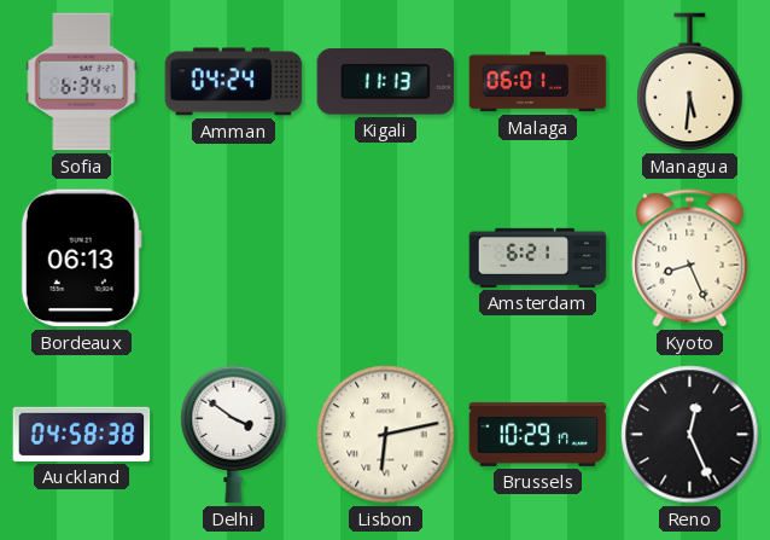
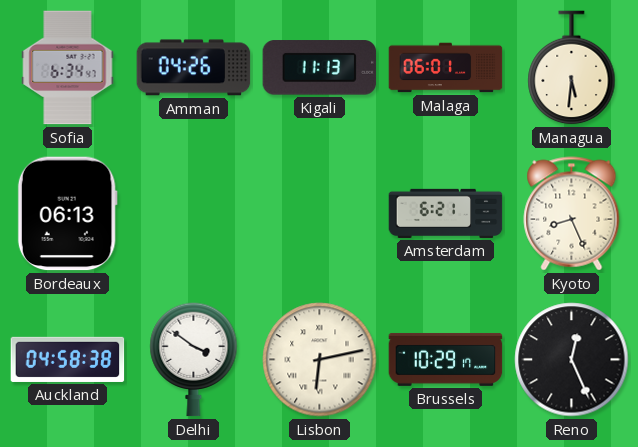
Amman: 04:24 -> 04:26
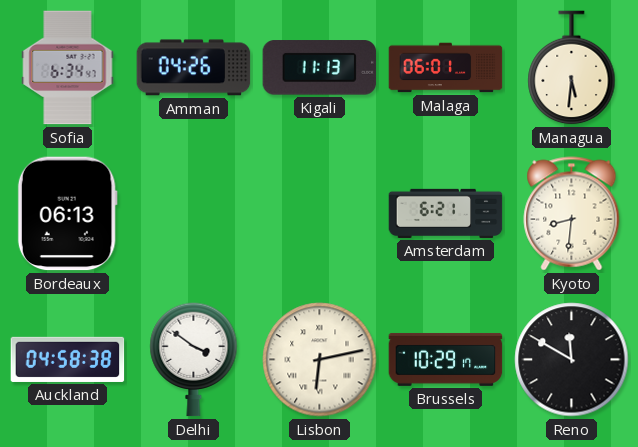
Kyoto: 8:26 -> 8:31
Reno: 12:26 -> 11:50
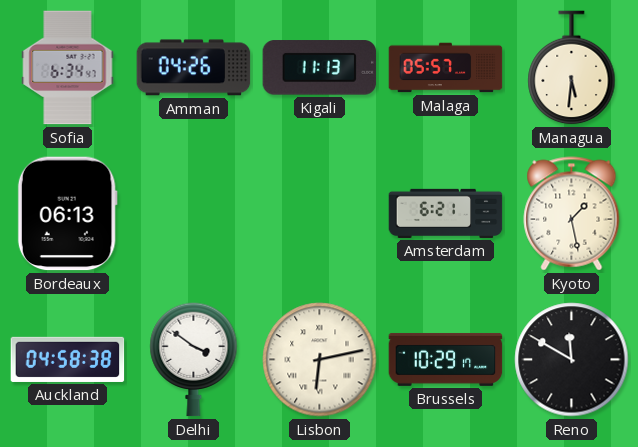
Malaga: 06:01 -> 05:57
Kyoto: 8:31 -> 1:28
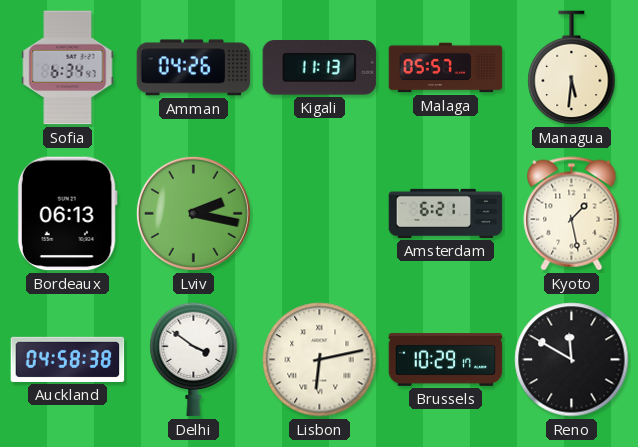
Lviv: none -> 2:17
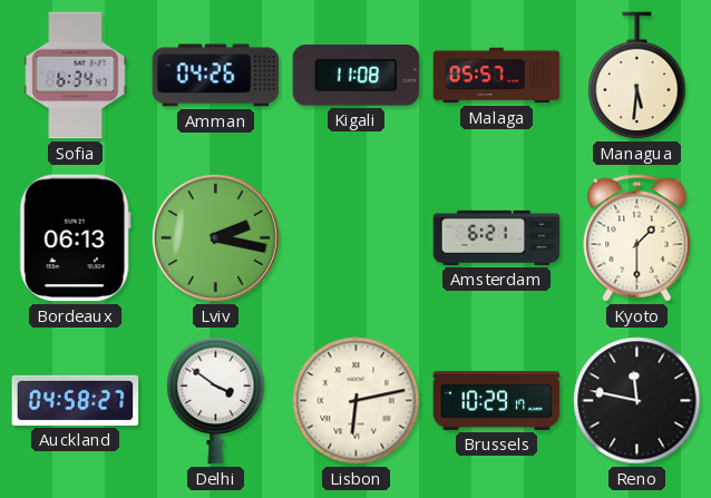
Kigali: 11:13 -> 11:08
Kyoto: 1:28 -> 1:30
Auckland: 04:58:38 -> 04:58:27
Reno: 11:50 -> 11:47
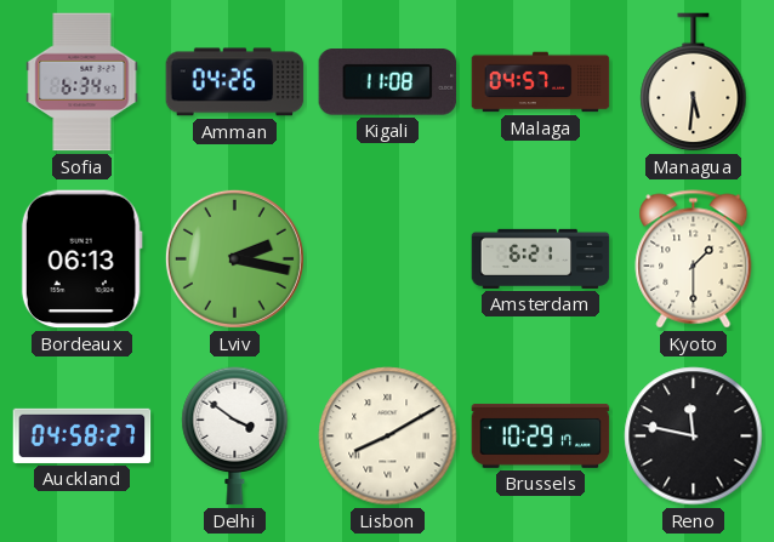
Malaga: 05:57 -> 04:57
Lisbon: 6:13 -> 8:10
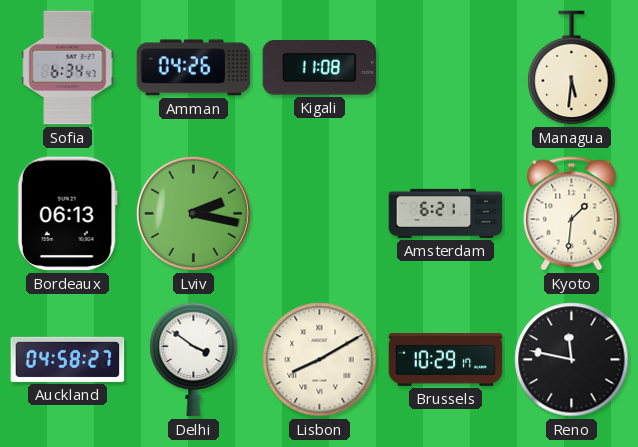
Malaga: 04:57 -> none
Kyoto: 1:30 -> 1:31
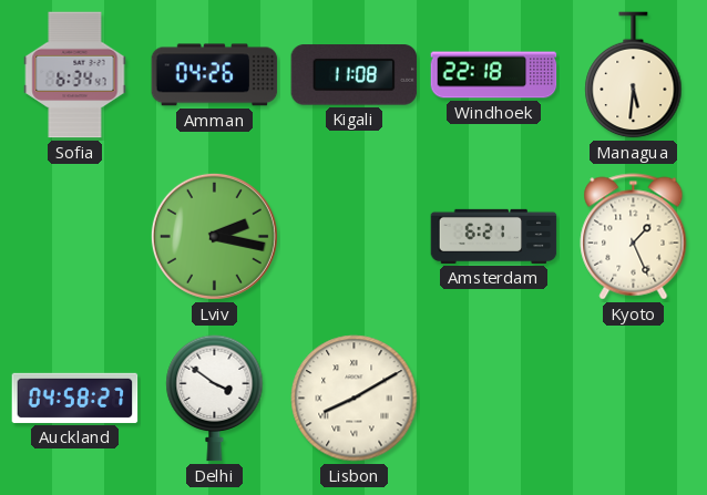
Windhoek: none -> 22:18
Bordeaux: 06:13 -> none
Kyoto: 1:31 -> 1:26
Brussels: 10:29 -> none
Reno: 11:47 -> none
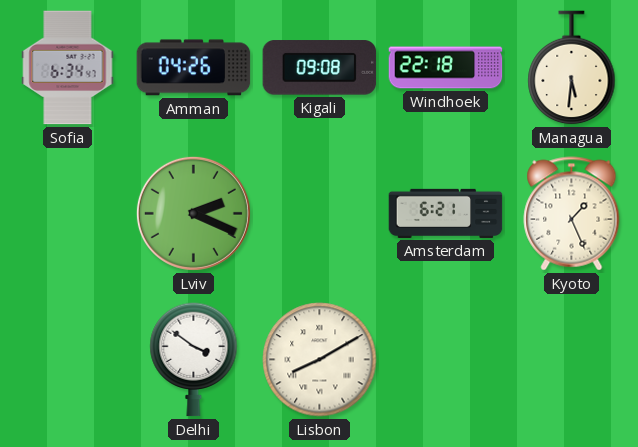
Kigali: 11:08 -> 09:08
Lviv: 2:17 -> 2:19
Auckland: 04:58 -> none
